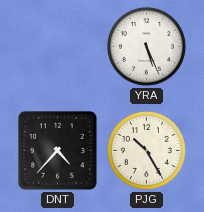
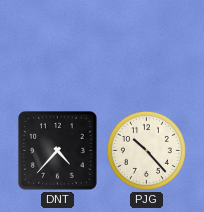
YRA: 5:26 -> none
PJG: 10:25 -> 10:23
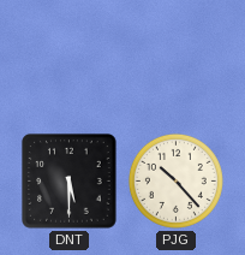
DNT: 4:37 -> 5:30
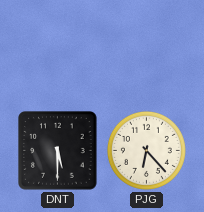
PJG: 10:23 -> 6:23
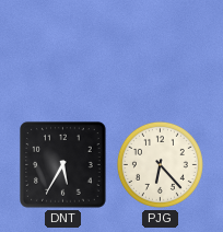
DNT: 5:30 -> 5:35
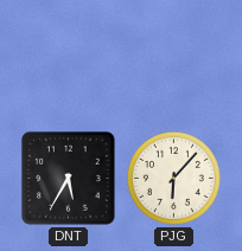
PJG: 6:23 -> 6:07
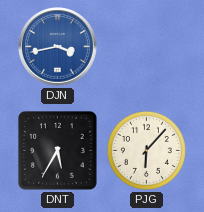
DJN: none -> 3:43
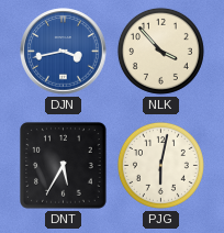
NLK: none -> 3:53
PJG: 6:07 -> 6:02
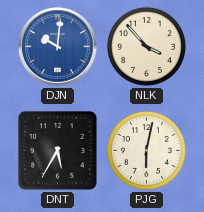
DJN: 3:43 -> 10:01
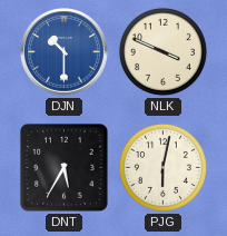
DJN: 10:01 -> 10:30
NLK: 3:53 -> 3:49
